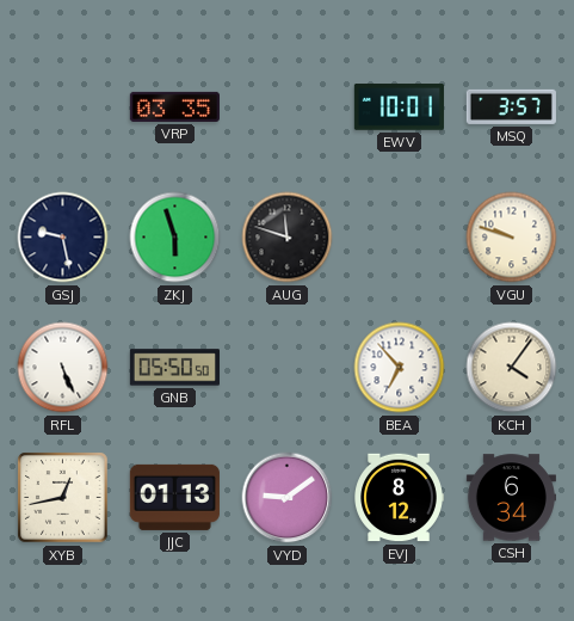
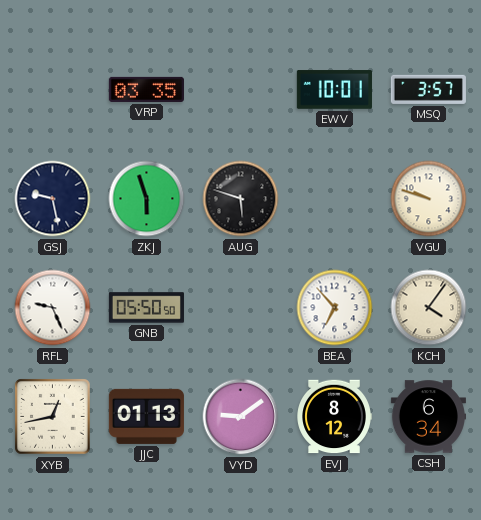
AUG: 11:48 -> 5:48
RFL: 5:26 -> 9:26
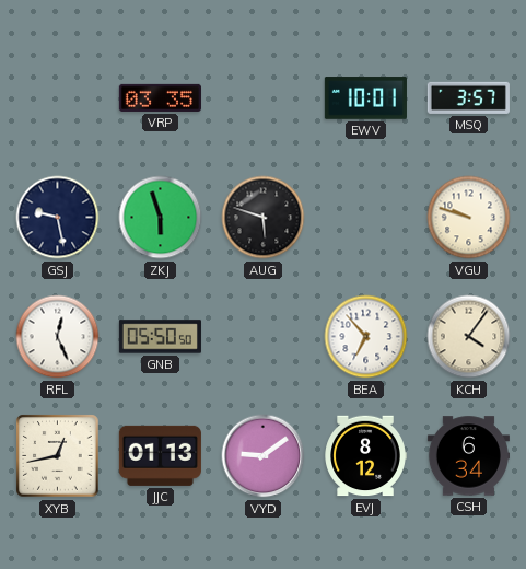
RFL: 9:26 -> 12:26
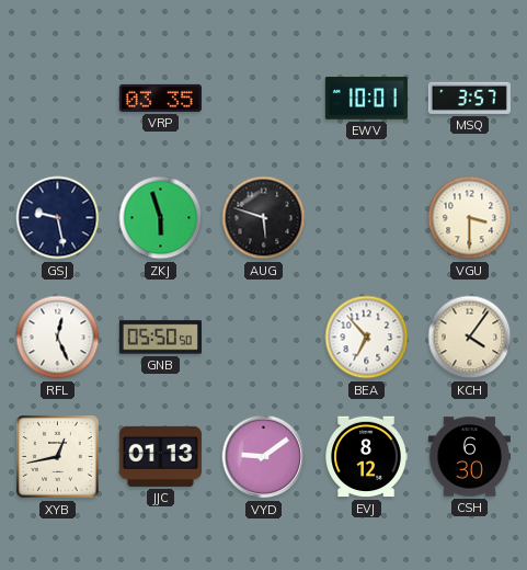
VGU: 9:48 -> 3:30
CSH: 6:34 -> 6:30
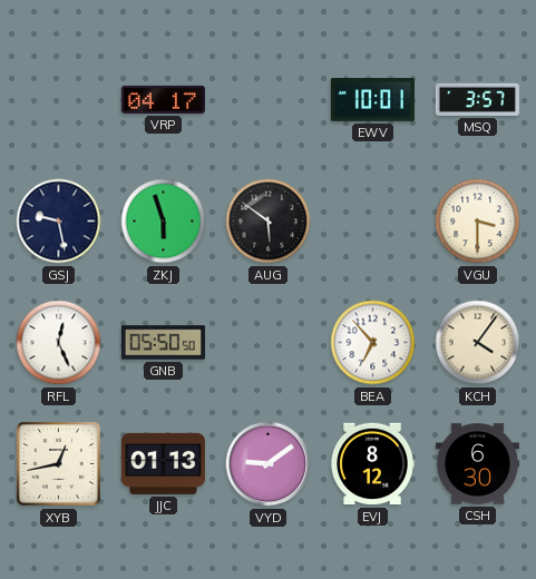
VRP: 03:35 -> 04:17
AUG: 5:48 -> 5:51
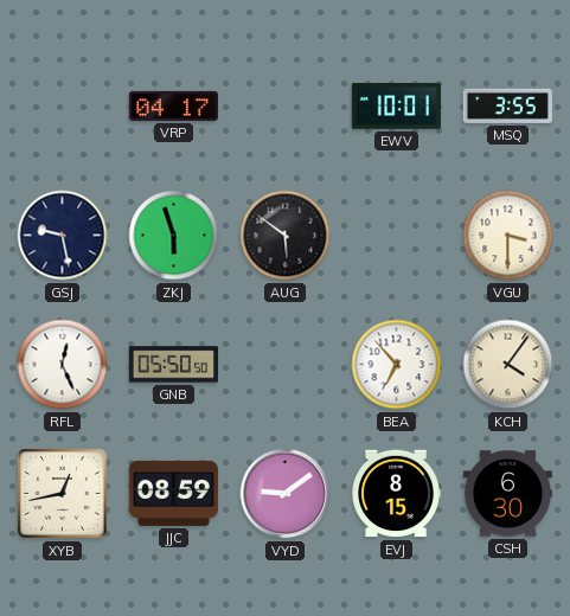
MSQ: 3:57 -> 3:55
JJC: 01:13 -> 08:59
EVJ: 8:12 -> 8:15
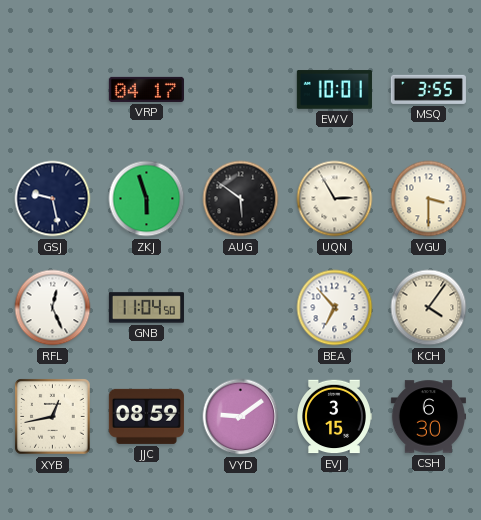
UQN: none -> 2:55
GNB: 05:50 -> 11:04
EVJ: 8:15 -> 3:15
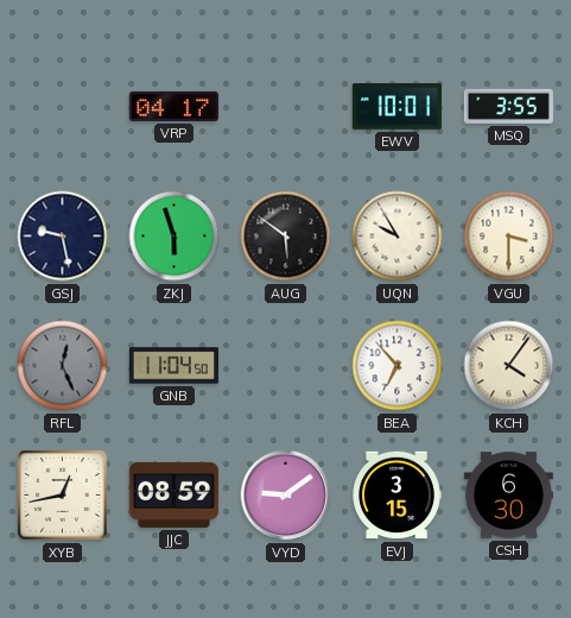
UQN: 2:55 -> 9:55
RFL dial: white -> grey
